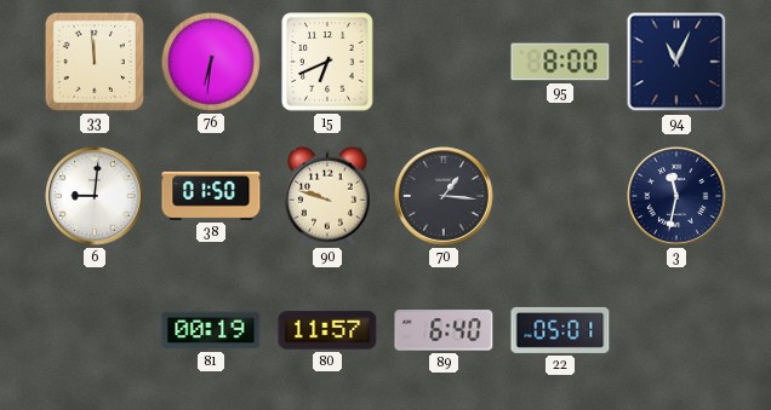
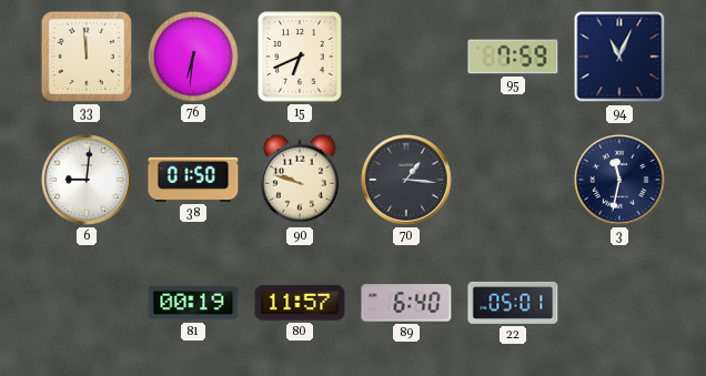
95: 8:00 -> 7:59
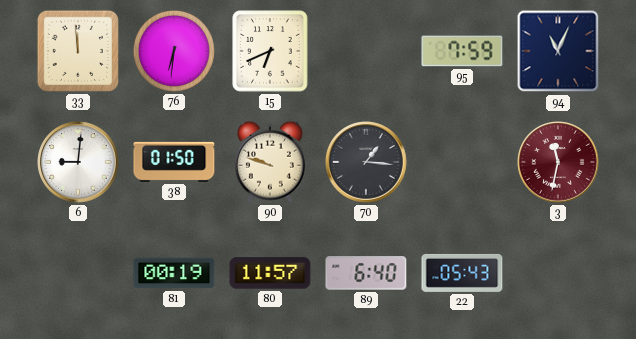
3 dial: navy -> burgundy
22: 05:01 -> 05:43
